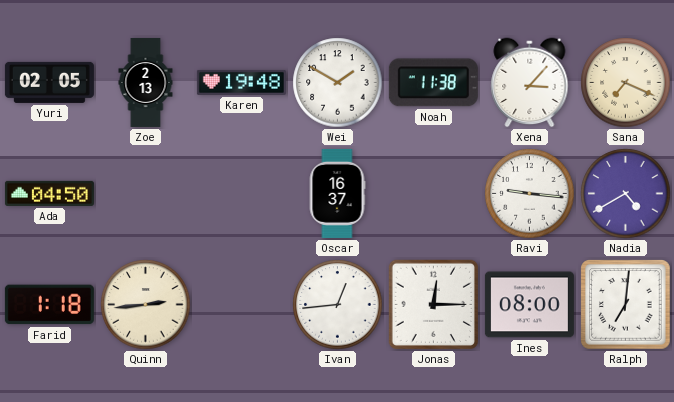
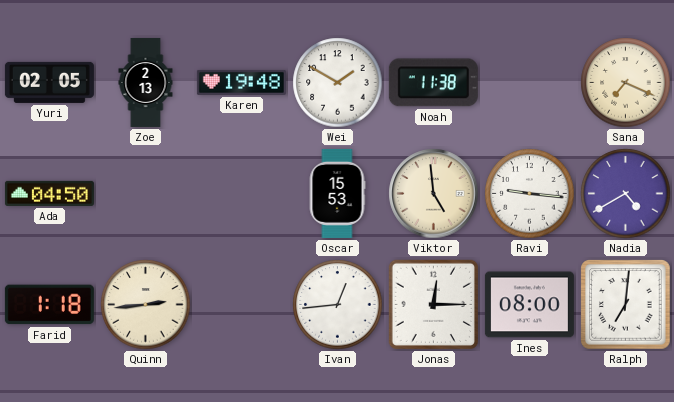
Xena: 3:07 -> none
Oscar: 16:37 -> 15:53
Viktor: none -> 4:59
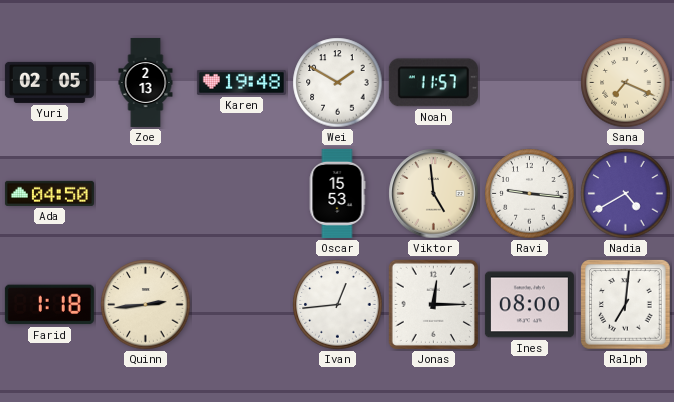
Noah: 11:38 -> 11:57
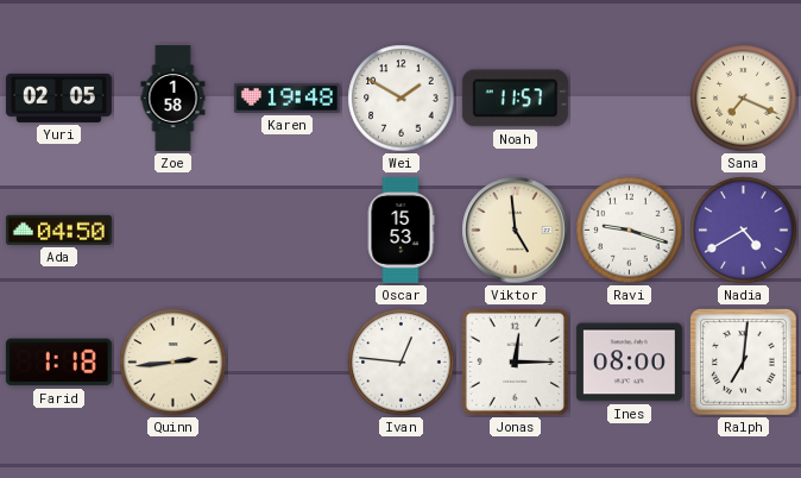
Zoe: 2:13 -> 1:58
Ravi: 9:16 -> 9:18
Ivan: 12:44 -> 12:46
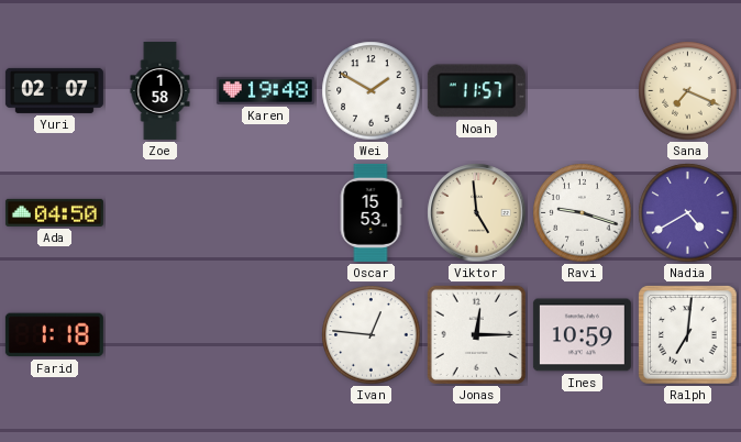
Yuri: 02:05 -> 02:07
Quinn: 2:44 -> none
Ines: 08:00 -> 10:59
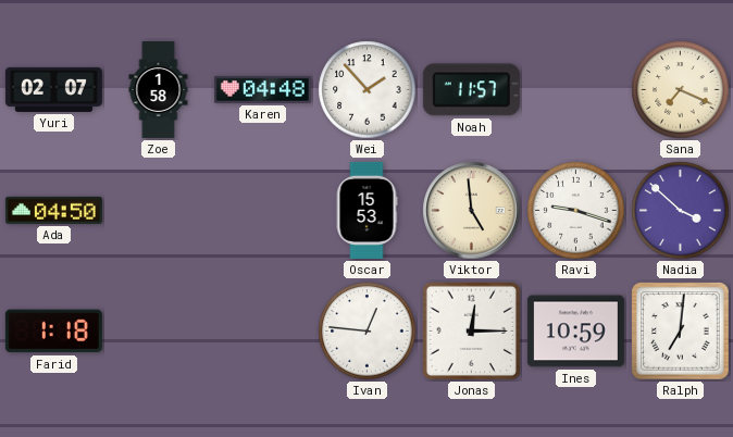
Karen: 19:48 -> 04:48
Wei: 1:50 -> 1:53
Nadia: 4:40 -> 3:52
